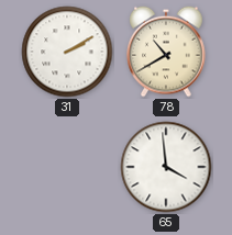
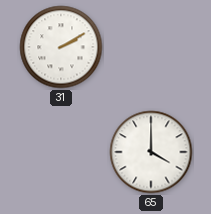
78: 10:40 -> none
65: 3:59 -> 4:00
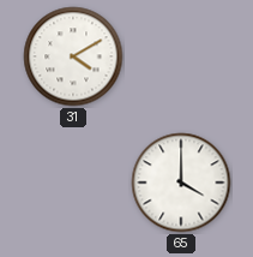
31: 2:10 -> 4:10
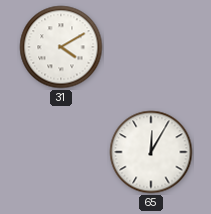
65: 4:00 -> 12:05
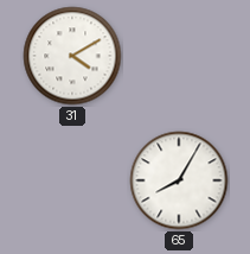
65: 12:05 -> 8:05
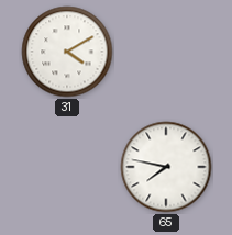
65: 8:05 -> 7:47
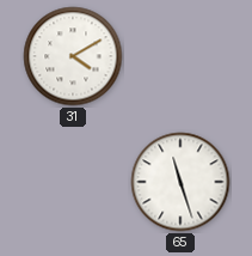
65: 7:47 -> 11:27
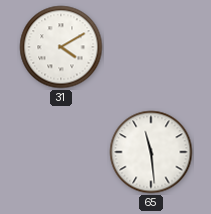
65: 11:27 -> 11:29
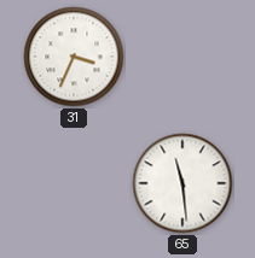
31: 4:10 -> 3:34
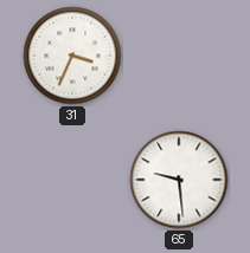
65: 11:29 -> 9:29
